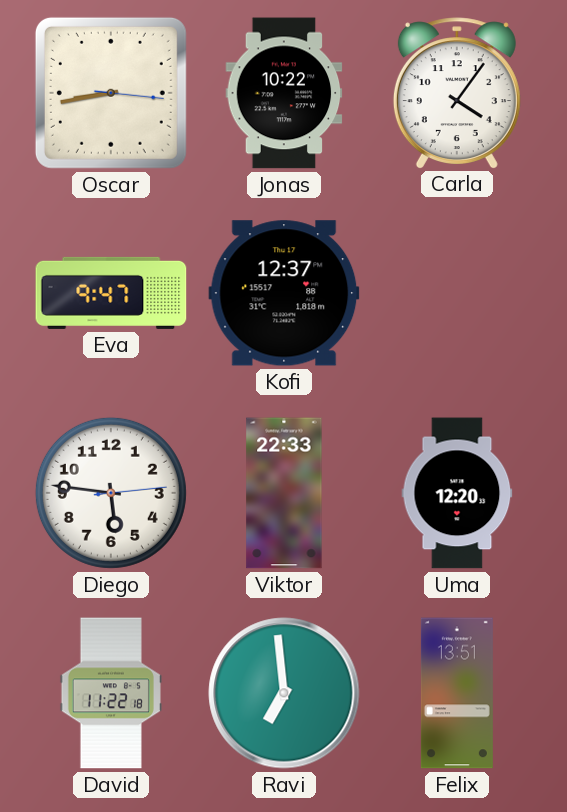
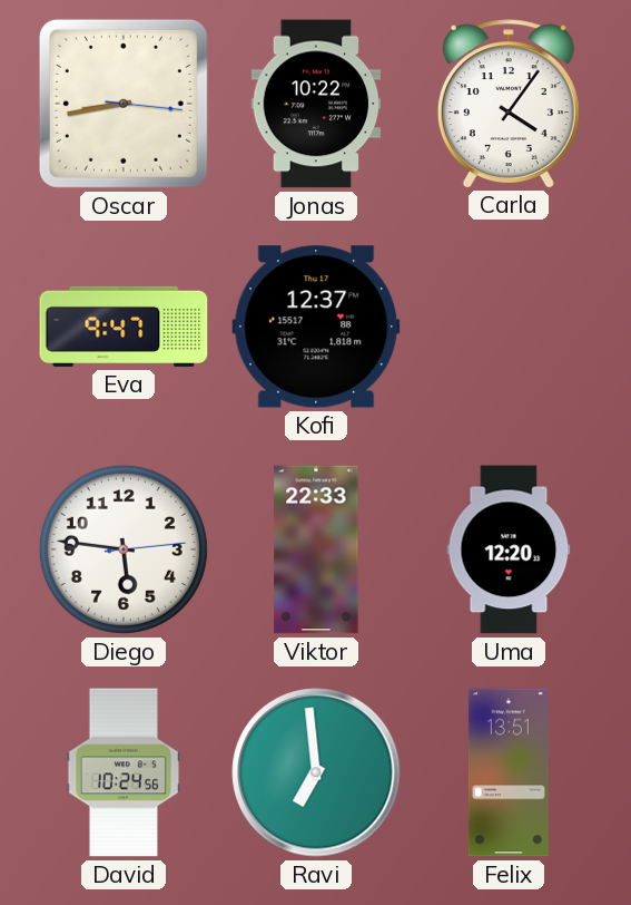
David: 11:22 -> 10:24
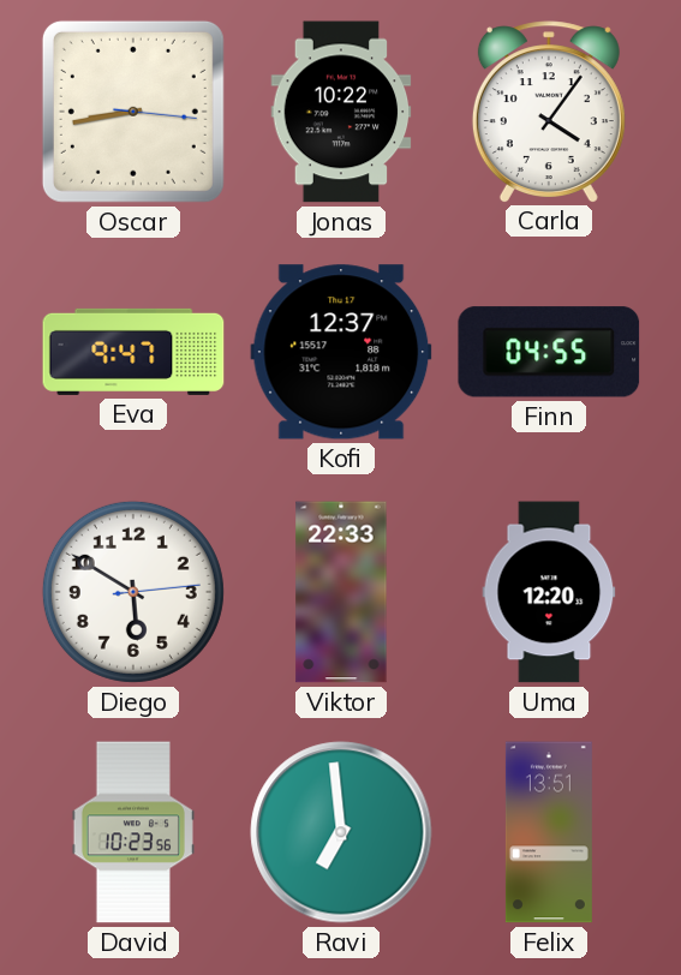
Finn: none -> 04:55
Diego: 5:46 -> 5:50
David: 10:24 -> 10:23
